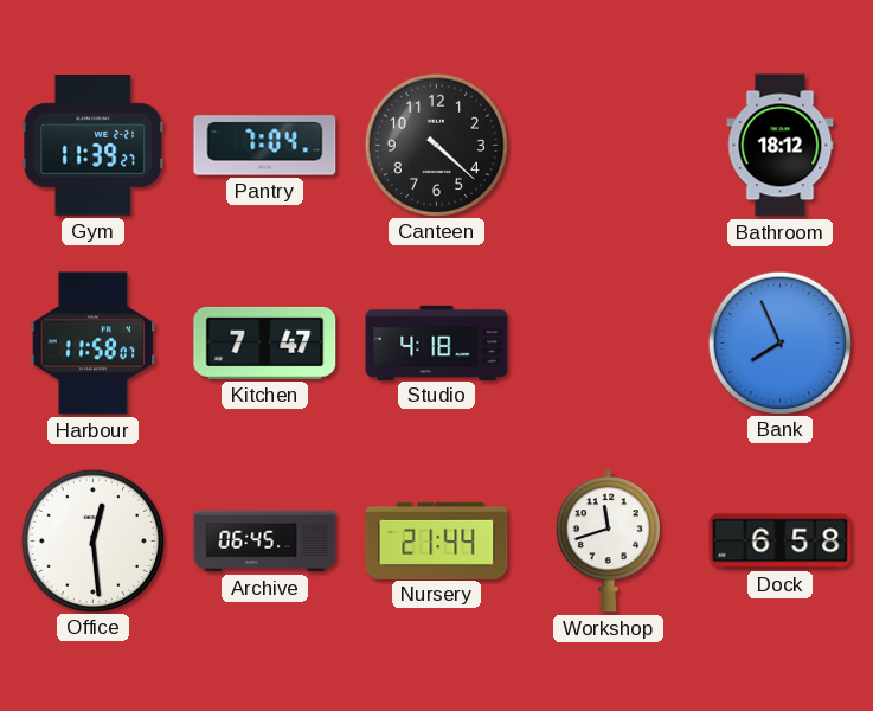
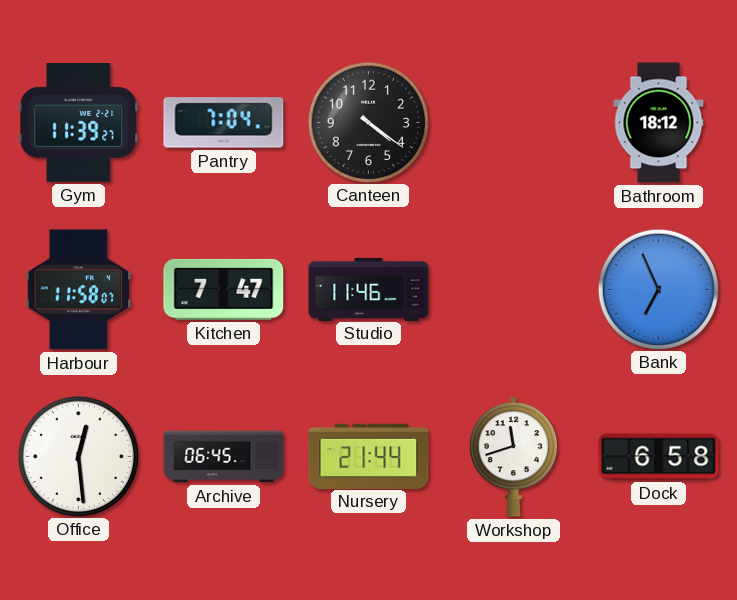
Canteen: 4:22 -> 4:21
Studio: 4:18 -> 11:46
Bank: 7:56 -> 6:56
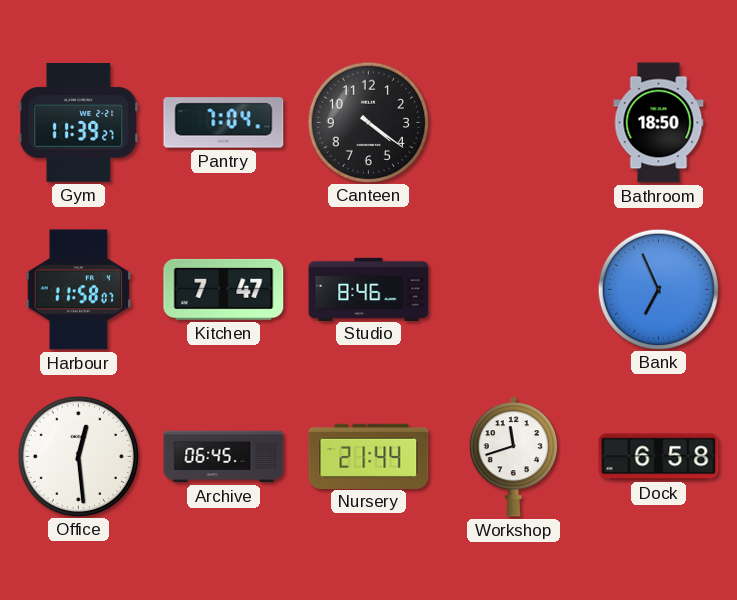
Bathroom: 18:12 -> 18:50
Studio: 11:46 -> 8:46
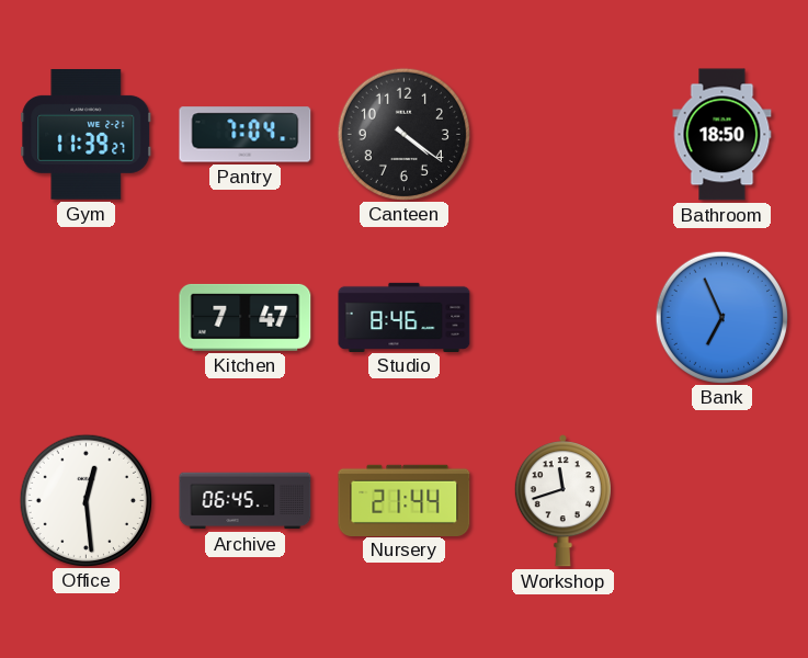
Harbour: 11:58 -> none
Dock: 6:58 -> none
